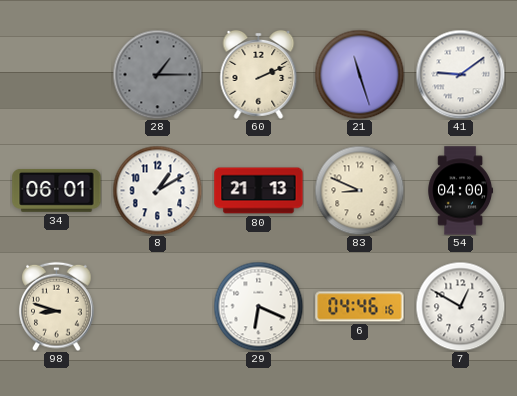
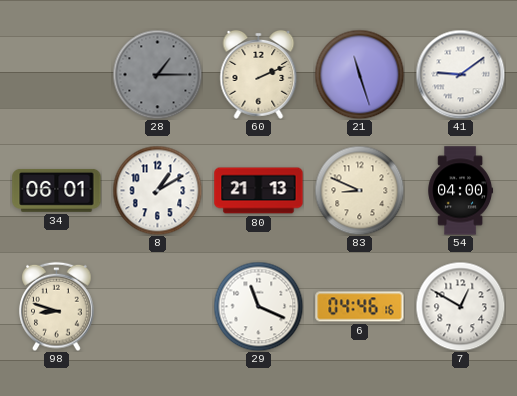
29: 6:19 -> 11:19
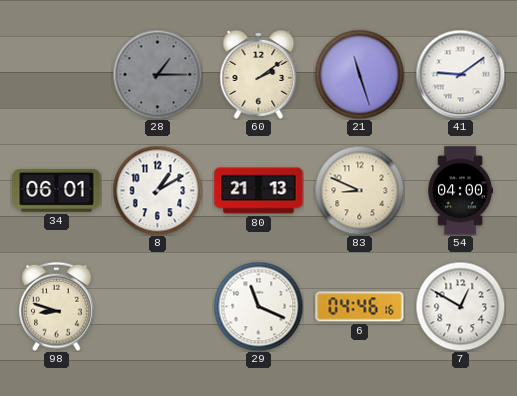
60: 2:11 -> 2:09
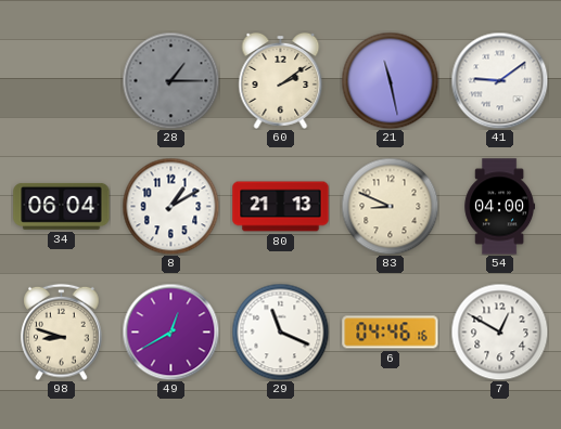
21: 11:27 -> 11:28
34: 06:01 -> 06:04
49: none -> 12:40
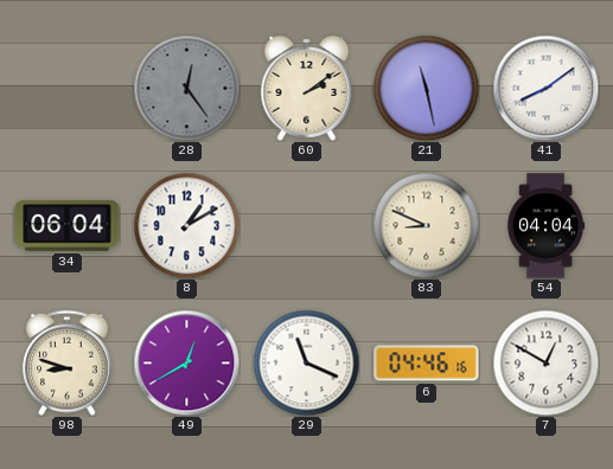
28: 1:15 -> 12:24
41: 9:09 -> 8:09
80: 21:13 -> none
54: 04:00 -> 04:04
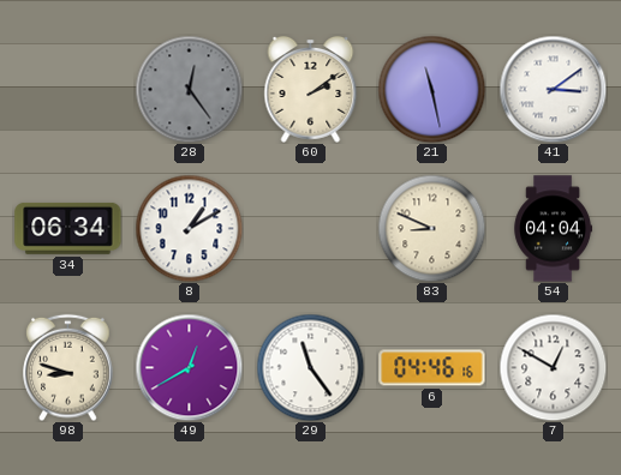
41: 8:09 -> 3:09
34: 06:04 -> 06:34
29: 11:19 -> 11:24
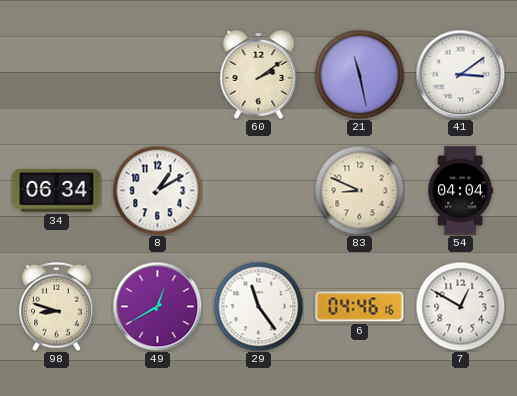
28: 12:24 -> none
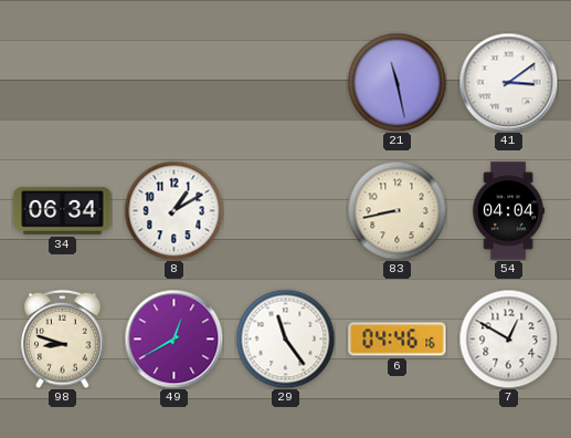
60: 2:09 -> none
83: 8:49 -> 8:43
